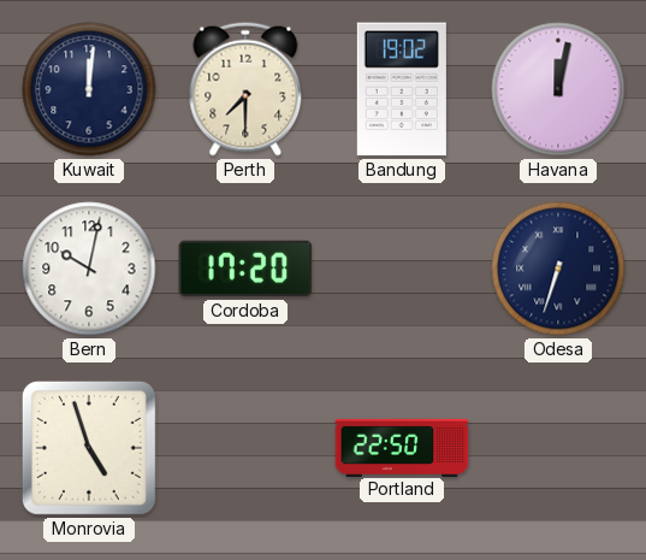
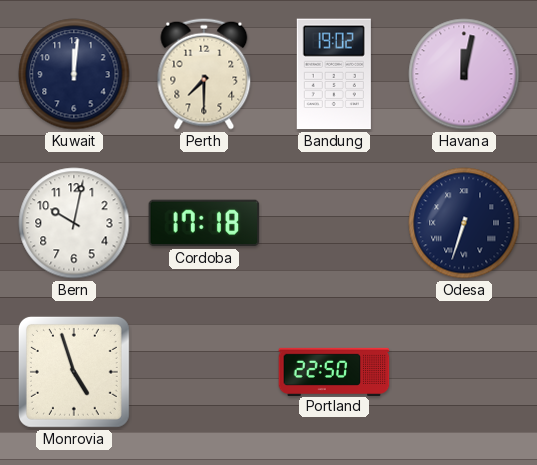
Cordoba: 17:20 -> 17:18
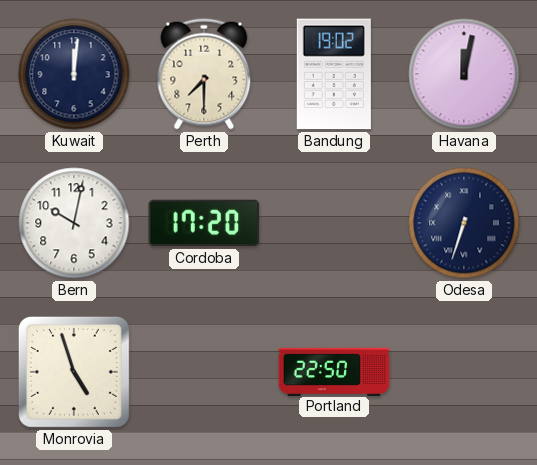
Cordoba: 17:18 -> 17:20
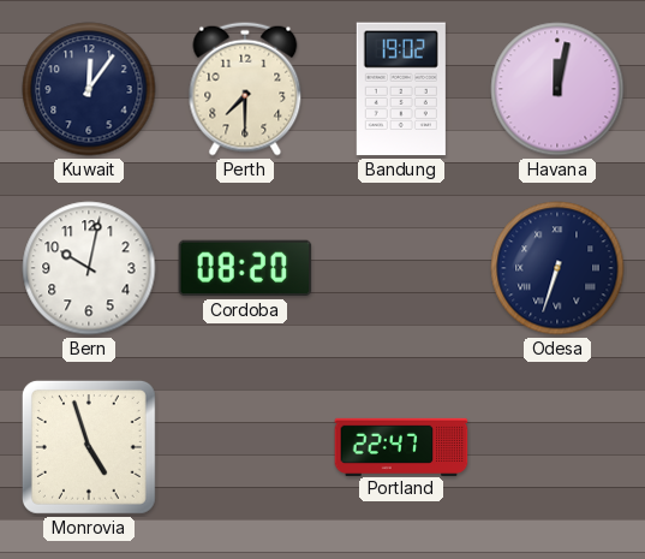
Kuwait: 12:01 -> 12:06
Cordoba: 17:20 -> 08:20
Portland: 22:50 -> 22:47
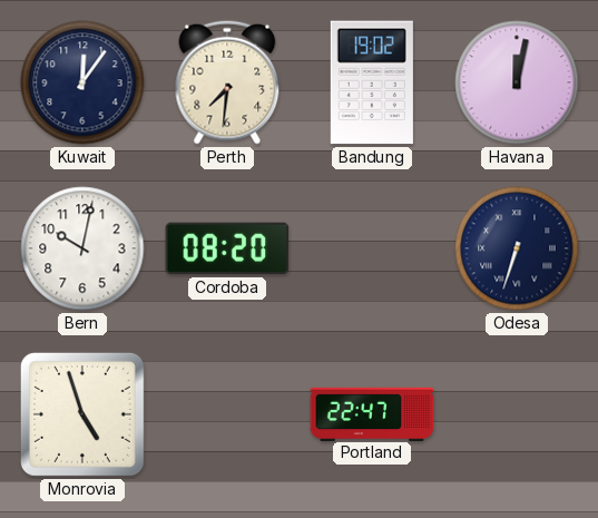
Perth: 7:30 -> 7:31
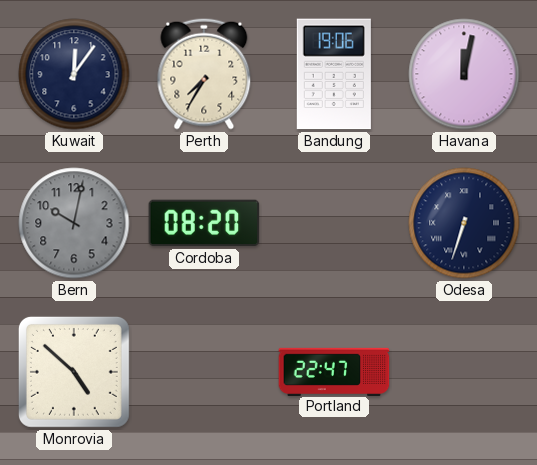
Perth: 7:31 -> 7:35
Bandung: 19:02 -> 19:06
Bern dial: white -> grey
Monrovia: 4:57 -> 4:52
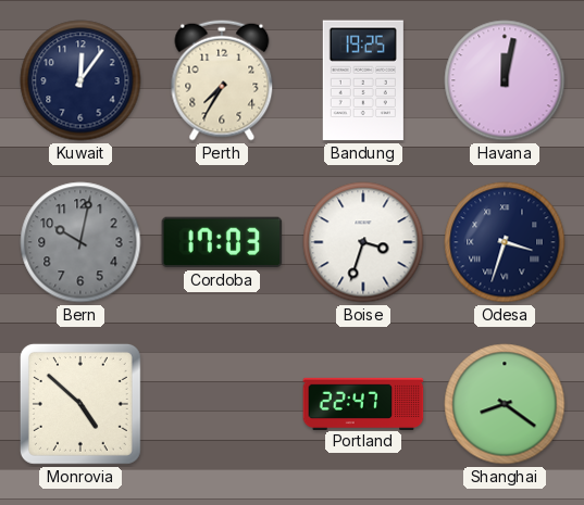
Bandung: 19:06 -> 19:25
Cordoba: 08:20 -> 17:03
Boise: none -> 3:33
Odesa: 6:33 -> 3:33
Shanghai: none -> 8:21
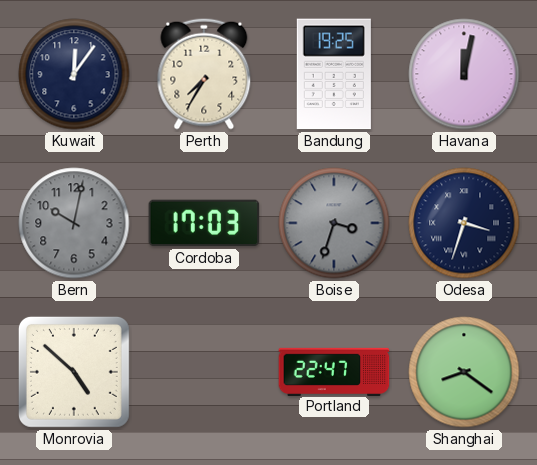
Boise dial: white -> grey
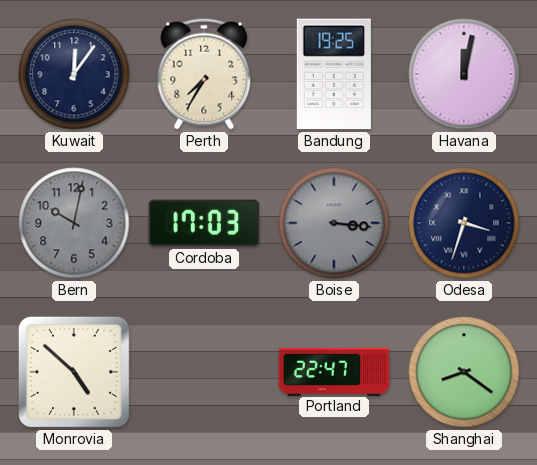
Boise: 3:33 -> 3:16
